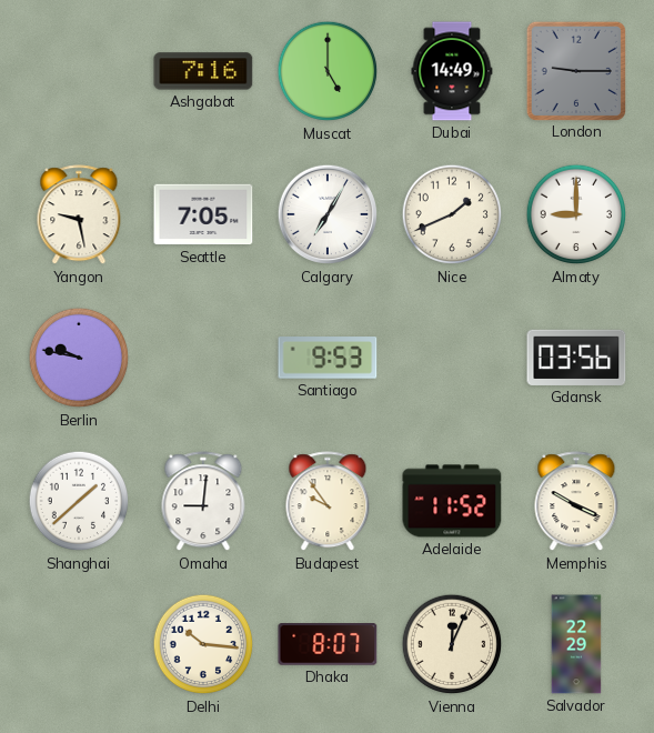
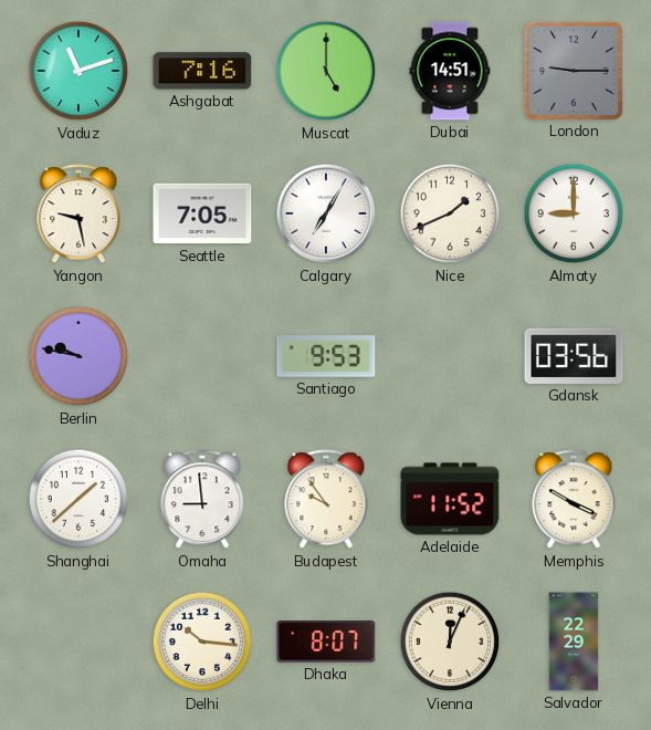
Vaduz: none -> 11:12
Dubai: 14:49 -> 14:51
Omaha: 9:01 -> 8:59
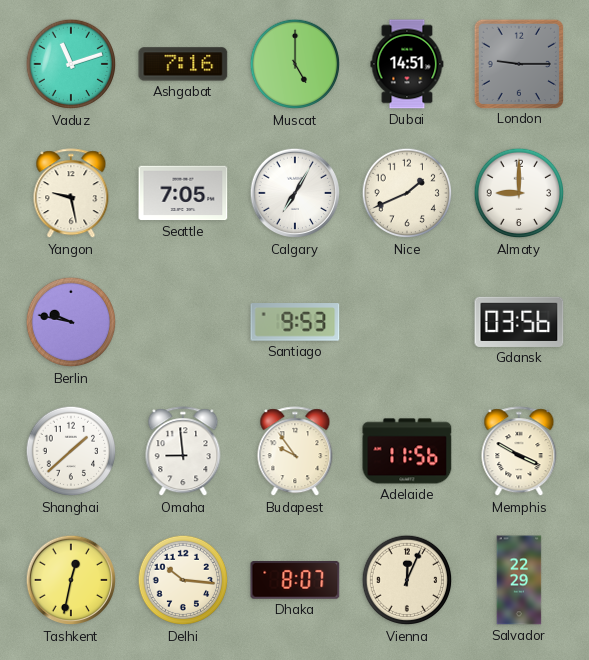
Adelaide: 11:52 -> 11:56
Tashkent: none -> 12:32
